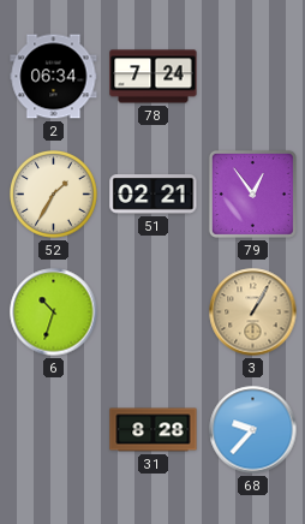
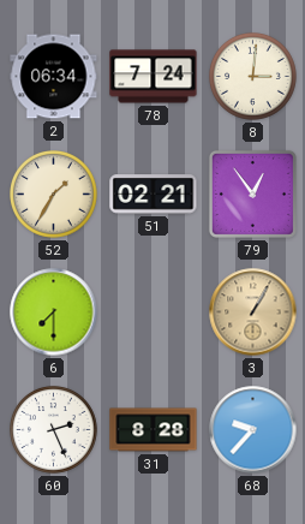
8: none -> 3:01
6: 10:33 -> 7:30
60: none -> 2:26
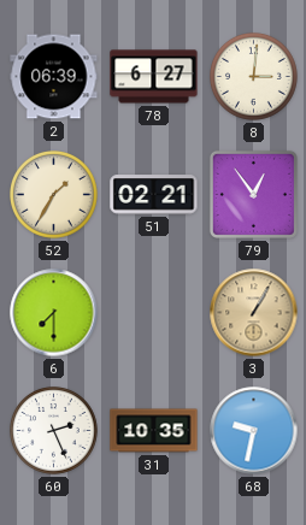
2: 06:34 -> 06:39
78: 7:24 -> 6:27
31: 8:28 -> 10:35
68: 9:37 -> 9:32
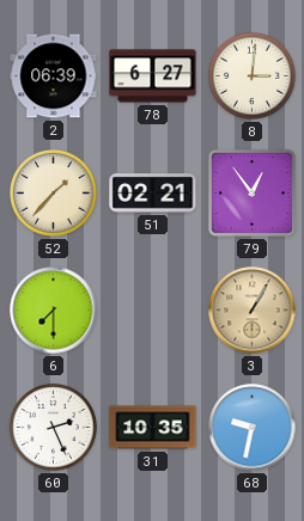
52: 1:35 -> 1:37
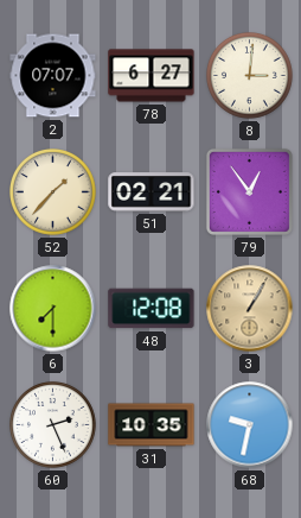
2: 06:39 -> 07:07
48: none -> 12:08
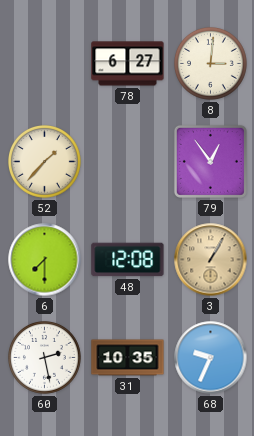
2: 07:07 -> none
51: 02:21 -> none
60: 2:26 -> 2:28
68: 9:32 -> 9:34
